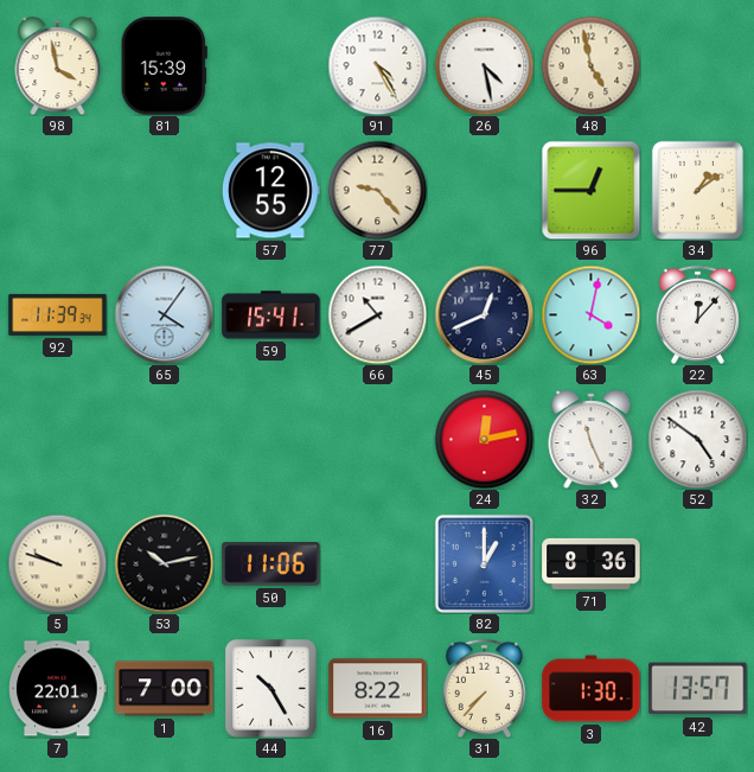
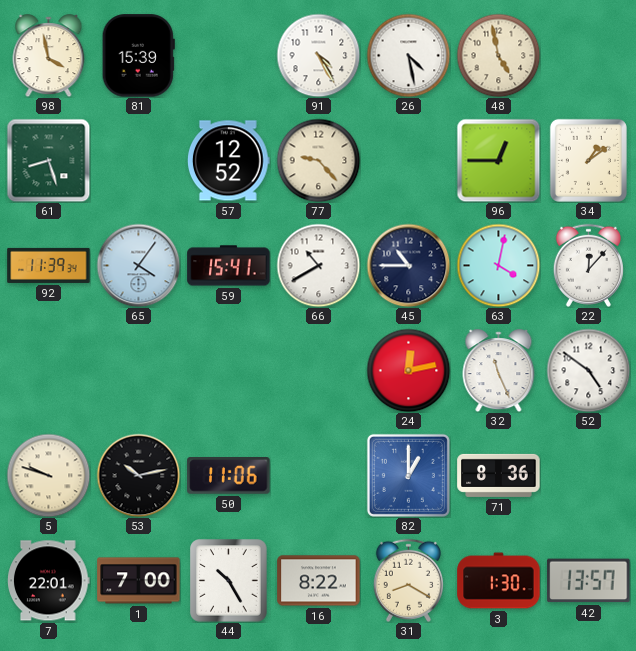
61: none -> 8:27
57: 12:55 -> 12:52
45: 12:41 -> 10:45
31: 7:37 -> 8:20
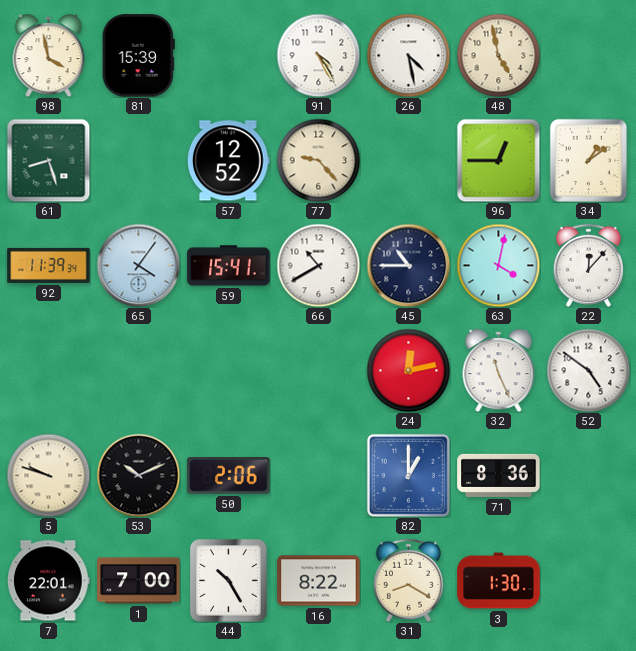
53: 10:13 -> 10:11
50: 11:06 -> 2:06
42: 13:57 -> none
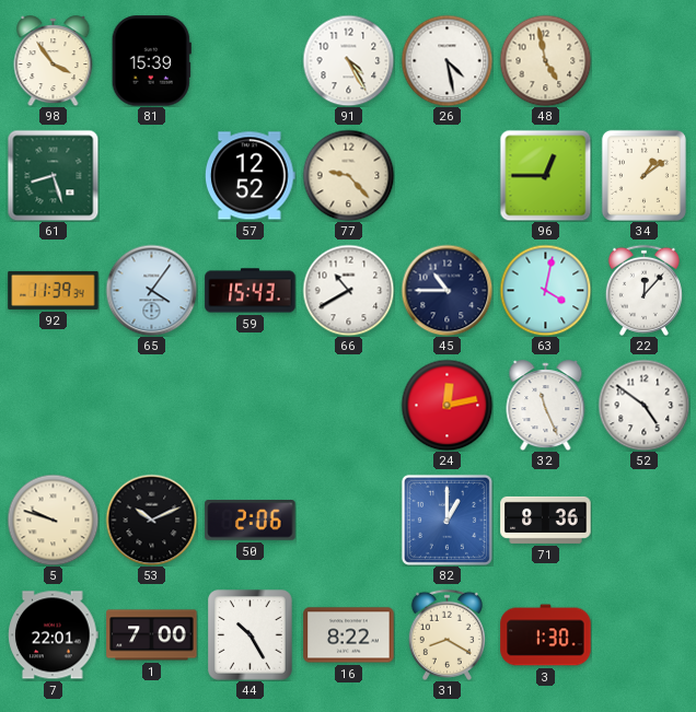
98: 3:58 -> 3:54
59: 15:41 -> 15:43
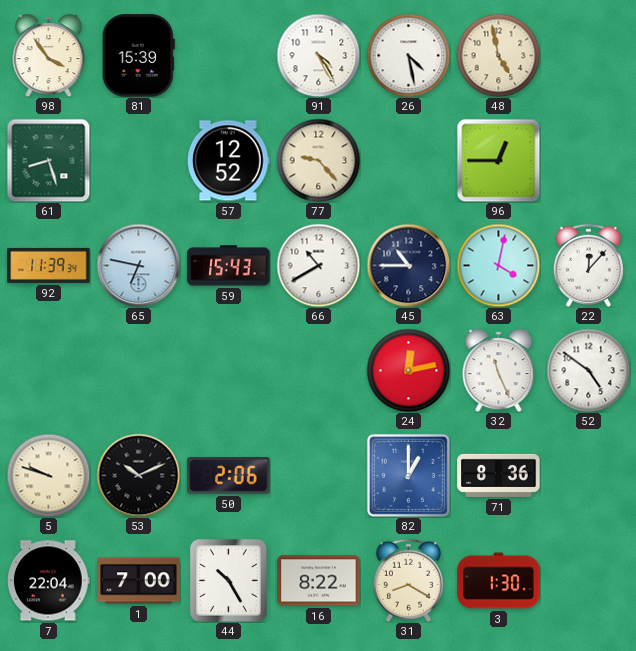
34: 1:09 -> none
65: 4:06 -> 6:47
7: 22:01 -> 22:04
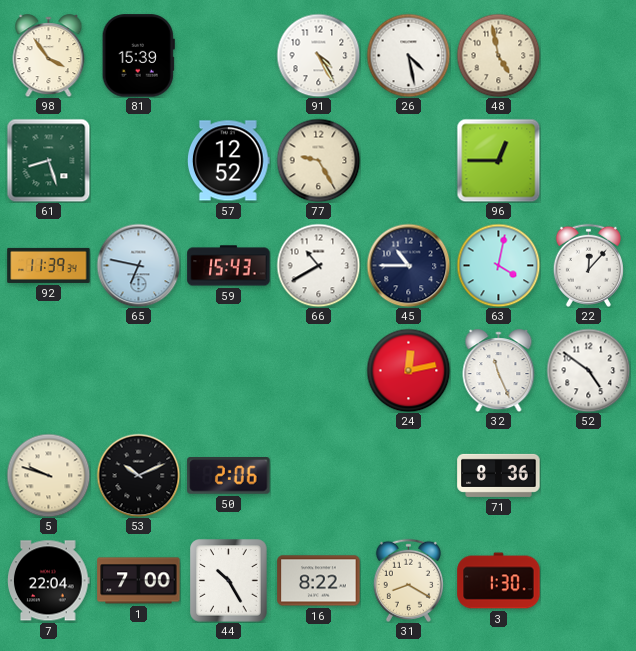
77: 9:23 -> 9:25
82: 1:00 -> none
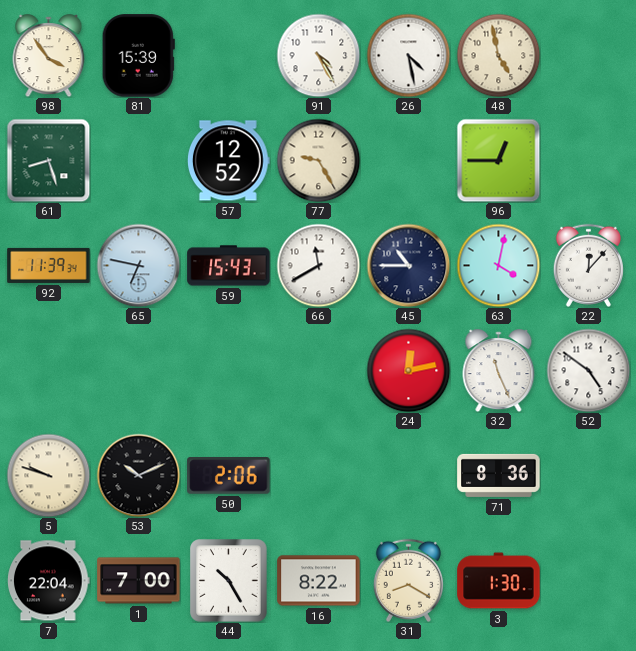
66: 10:40 -> 11:40
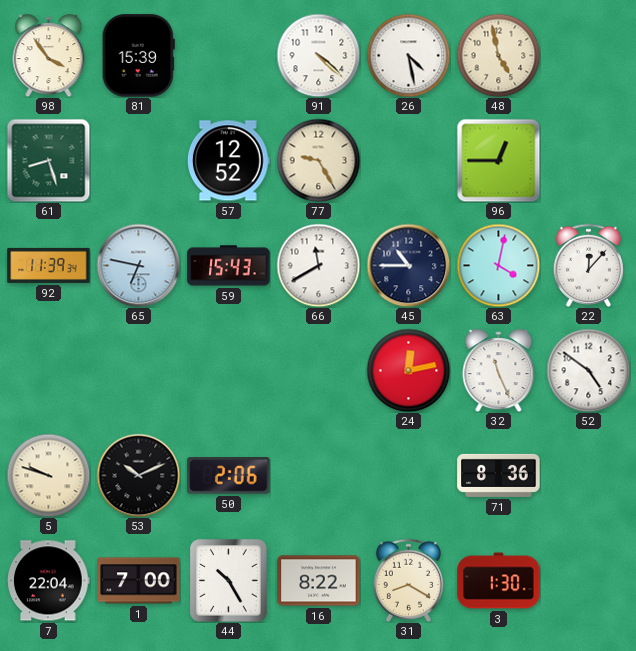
91: 4:25 -> 4:22
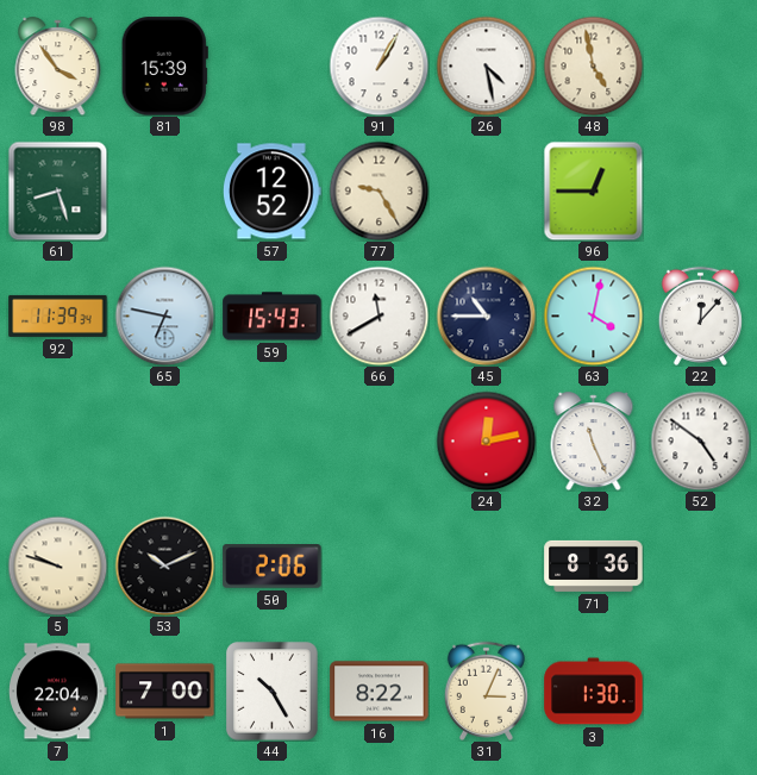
91: 4:22 -> 1:05
31: 8:20 -> 3:04
